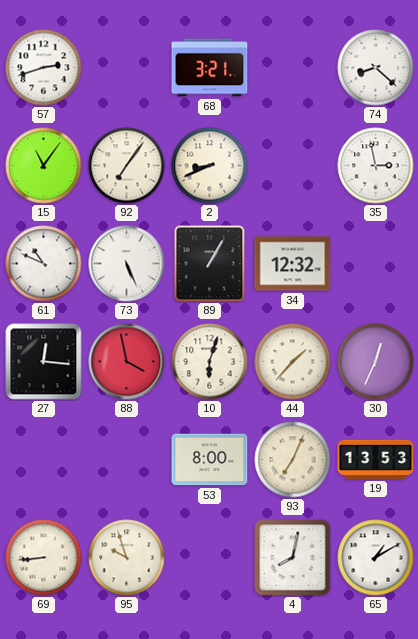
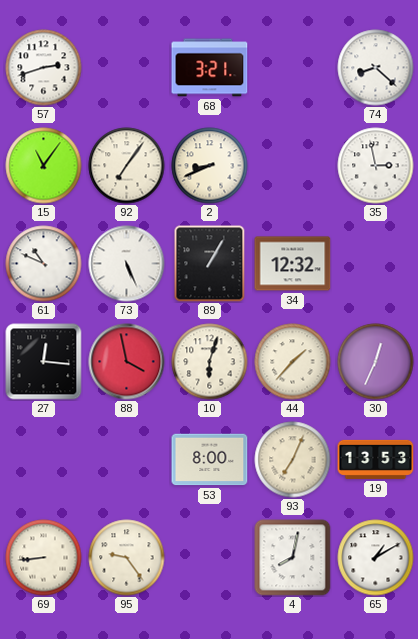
95: 9:57 -> 9:24
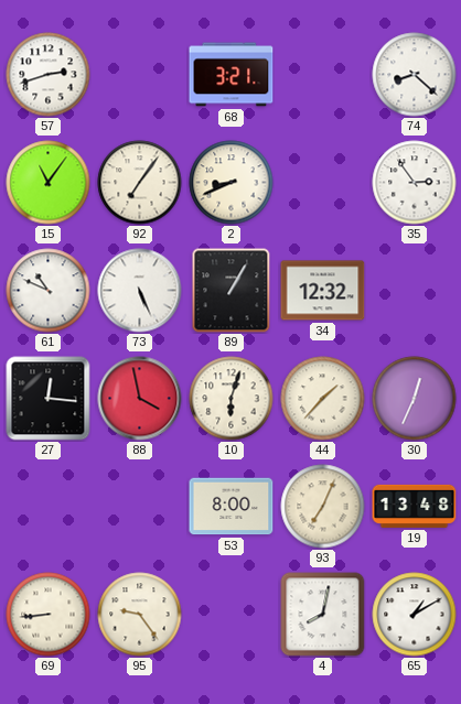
35: 2:58 -> 2:54
19: 13:53 -> 13:48
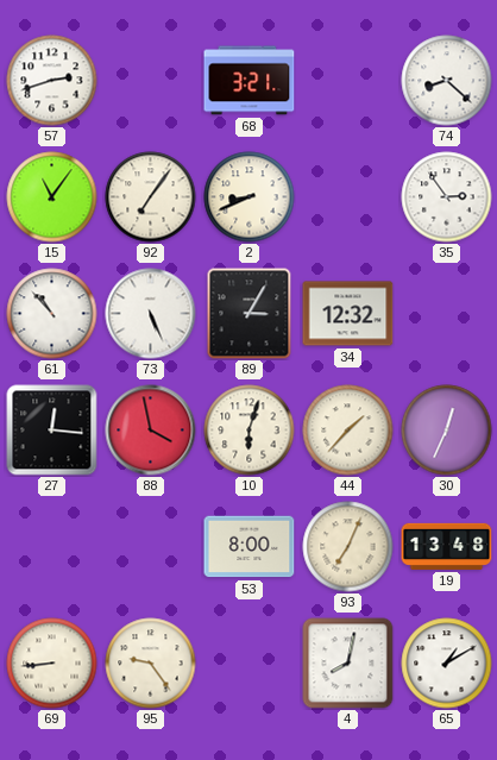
61: 10:49 -> 10:53
89: 1:05 -> 3:05
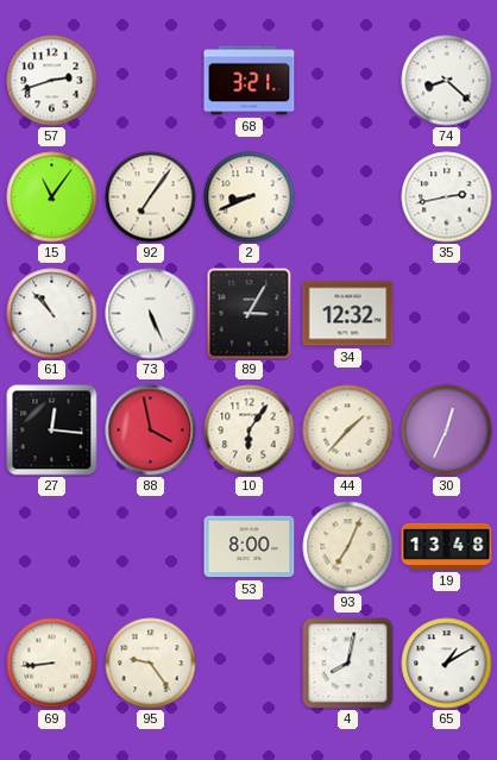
35: 2:54 -> 2:43
10: 6:03 -> 6:06
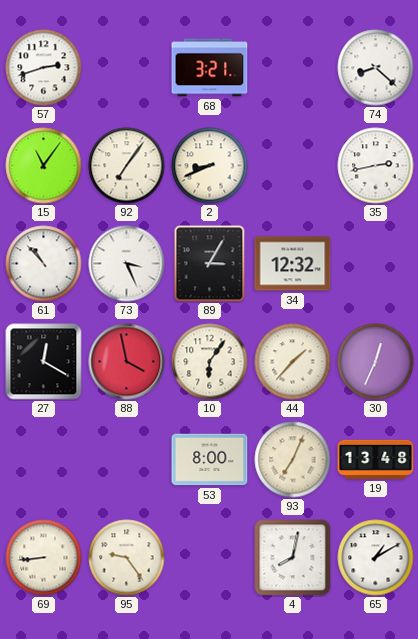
73: 5:26 -> 3:26
27: 12:16 -> 12:20
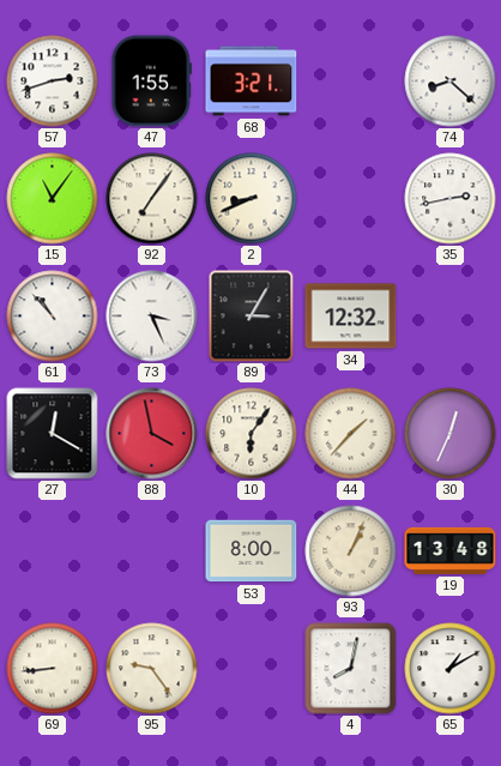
47: none -> 1:55
93: 7:04 -> 1:04
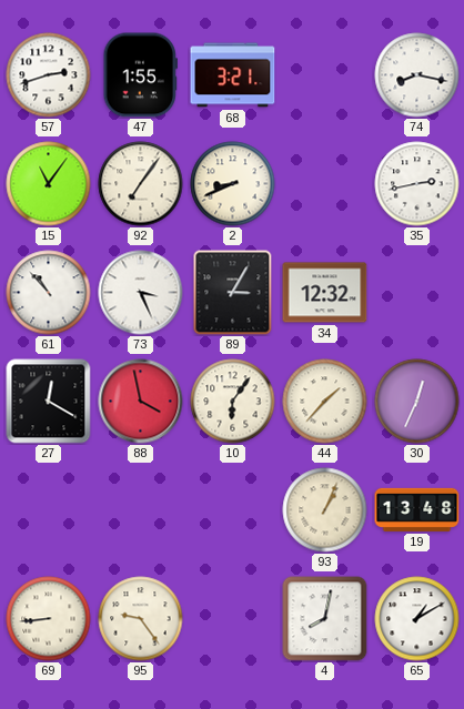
74: 8:22 -> 8:17
53: 8:00 -> none
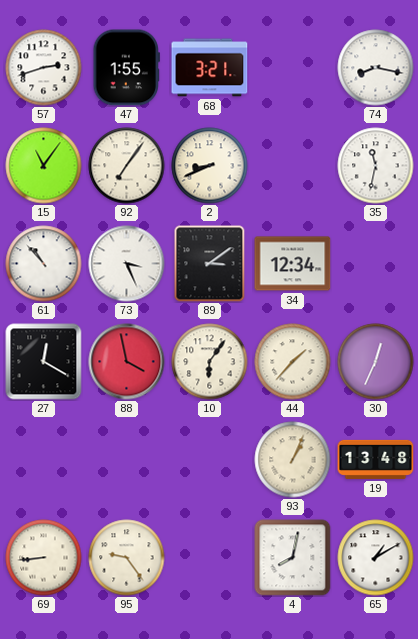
35: 2:43 -> 11:32
89: 3:05 -> 3:09
34: 12:32 -> 12:34
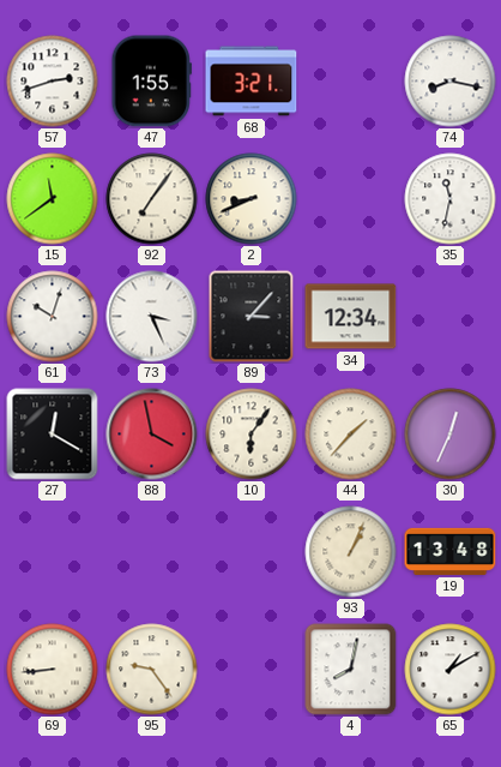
15: 11:06 -> 11:39
61: 10:53 -> 10:03
89: 3:09 -> 3:07
